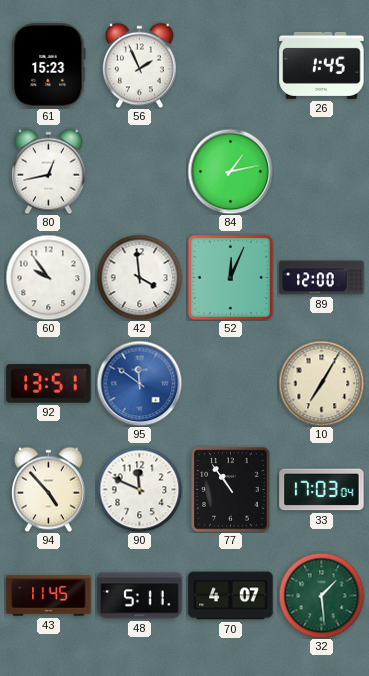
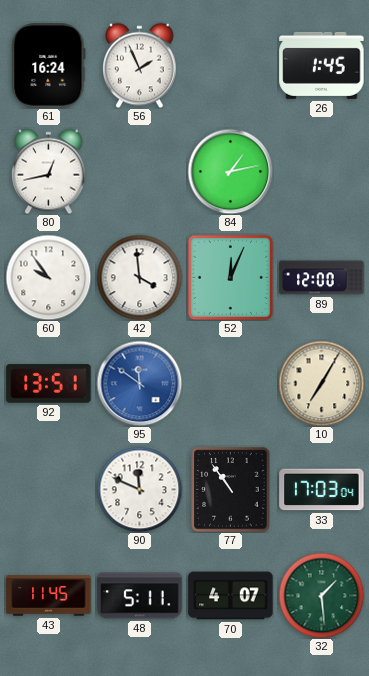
61: 15:23 -> 16:24
94: 4:53 -> none
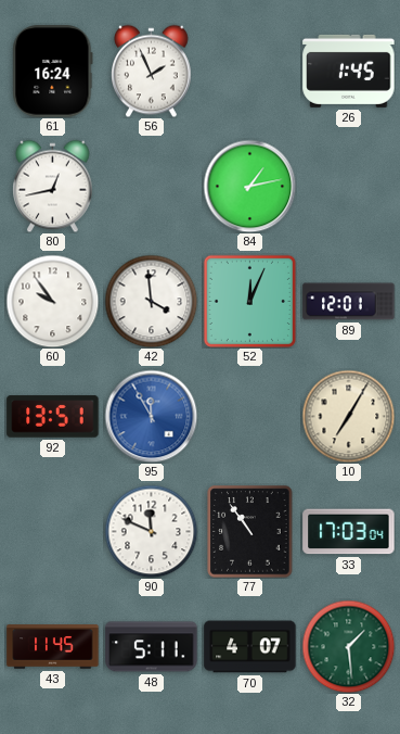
89: 12:00 -> 12:01
95: 11:51 -> 11:55
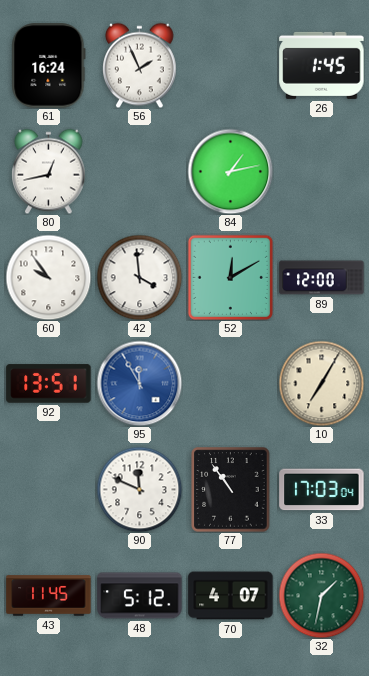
52: 12:04 -> 12:10
89: 12:01 -> 12:00
48: 5:11 -> 5:12
32: 1:29 -> 1:32
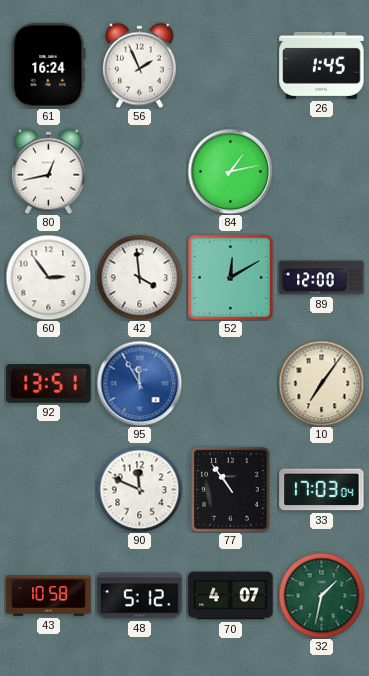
60: 9:54 -> 2:54
10: 7:05 -> 7:06
43: 11:45 -> 10:58
